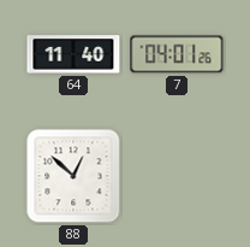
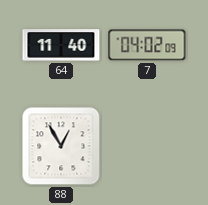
7: 04:01 -> 04:02
88: 12:52 -> 12:55
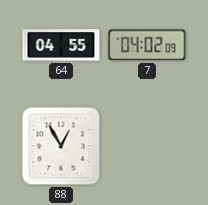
64: 11:40 -> 04:55
